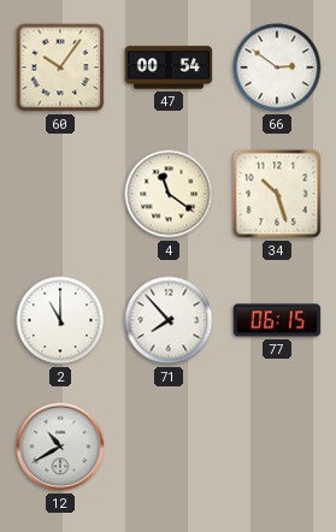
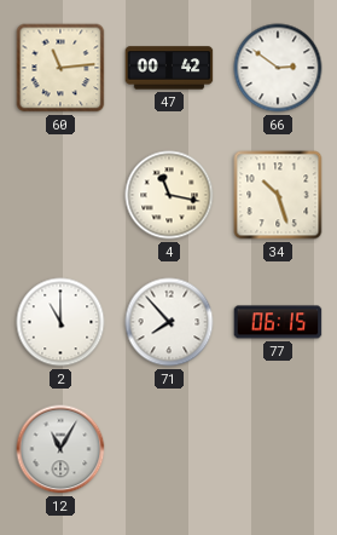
60: 10:06 -> 11:14
47: 00:54 -> 00:42
4: 11:21 -> 11:17
12: 10:40 -> 11:05
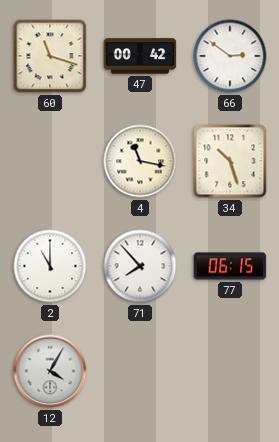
60: 11:14 -> 11:18
12: 11:05 -> 4:05
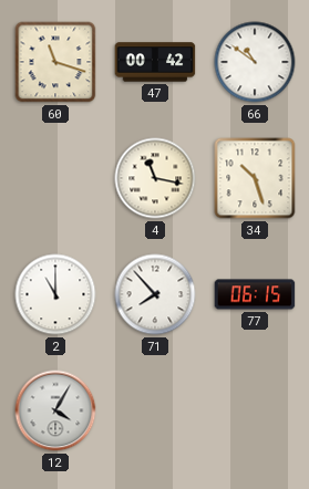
66: 2:51 -> 10:51
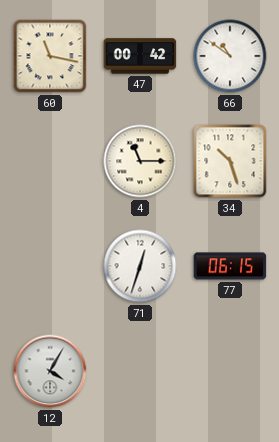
60: 11:18 -> 11:17
4: 11:17 -> 11:15
2: 11:00 -> none
71: 7:53 -> 12:33
